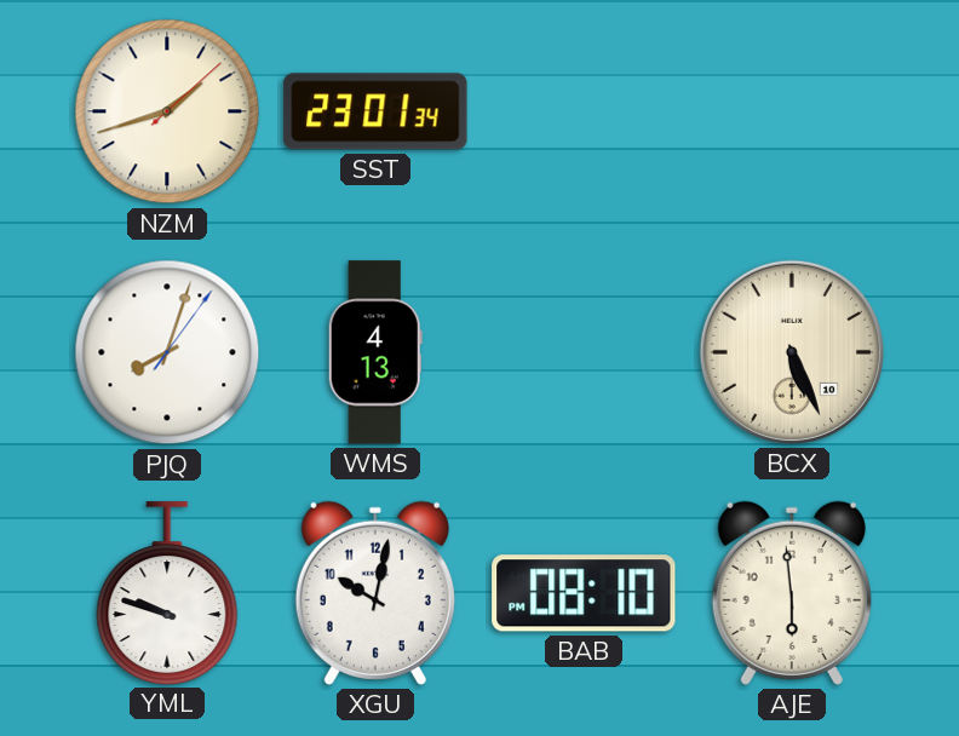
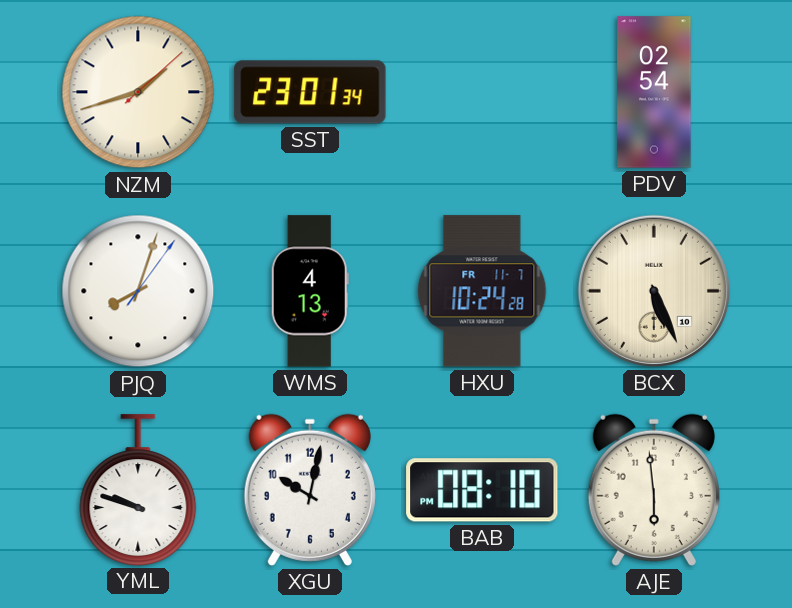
PDV: none -> 02:54
HXU: none -> 10:24
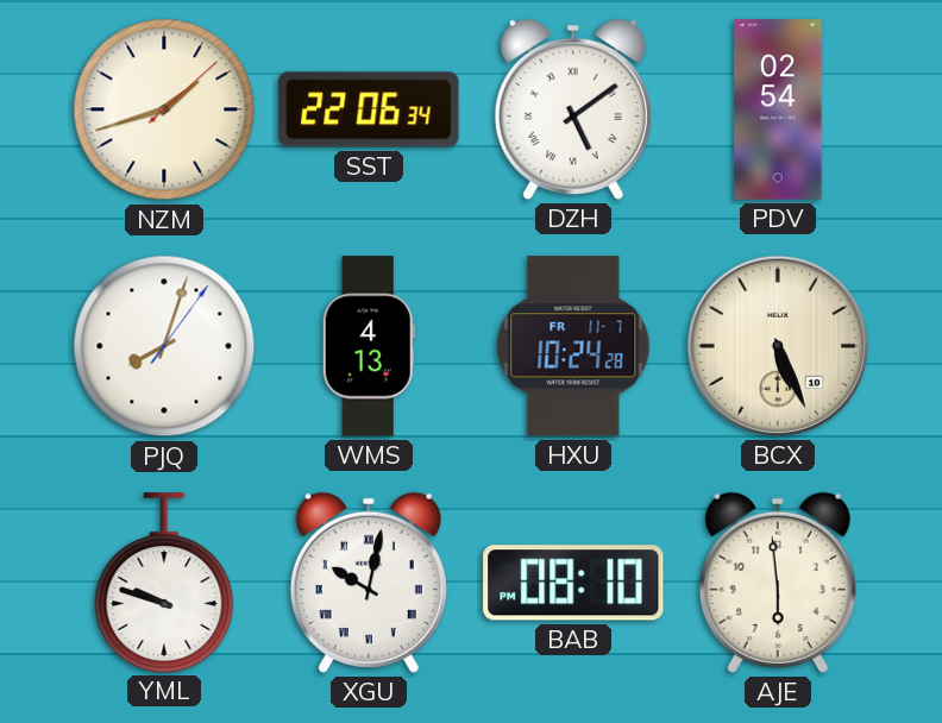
SST: 23:01 -> 22:06
DZH: none -> 5:09
XGU numerals: Arabic -> Roman
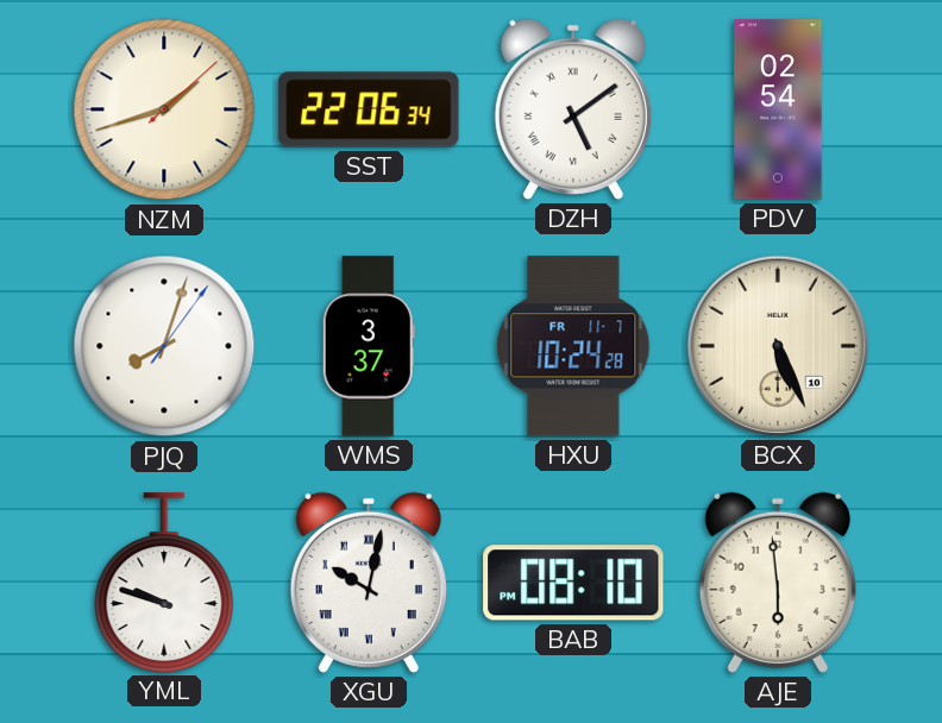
WMS: 4:13 -> 3:37
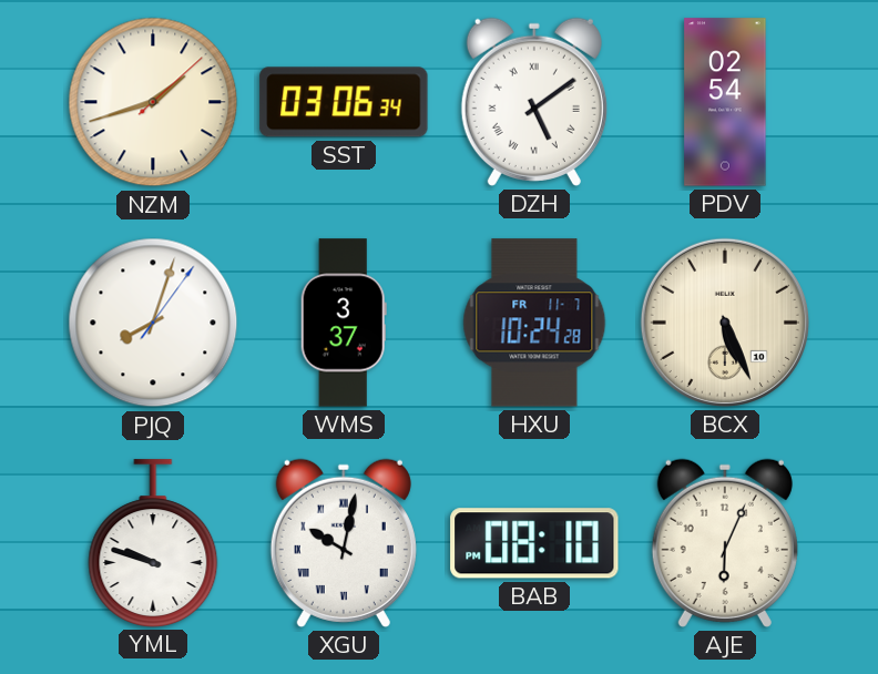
SST: 22:06 -> 03:06
AJE: 5:59 -> 6:04
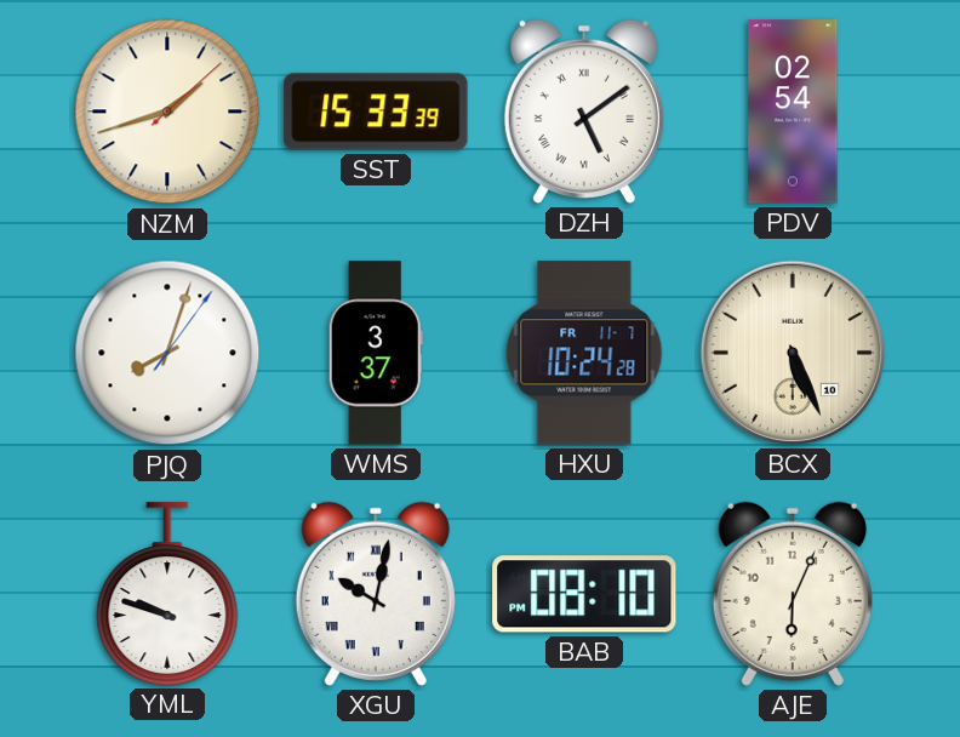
SST: 03:06 -> 15:33
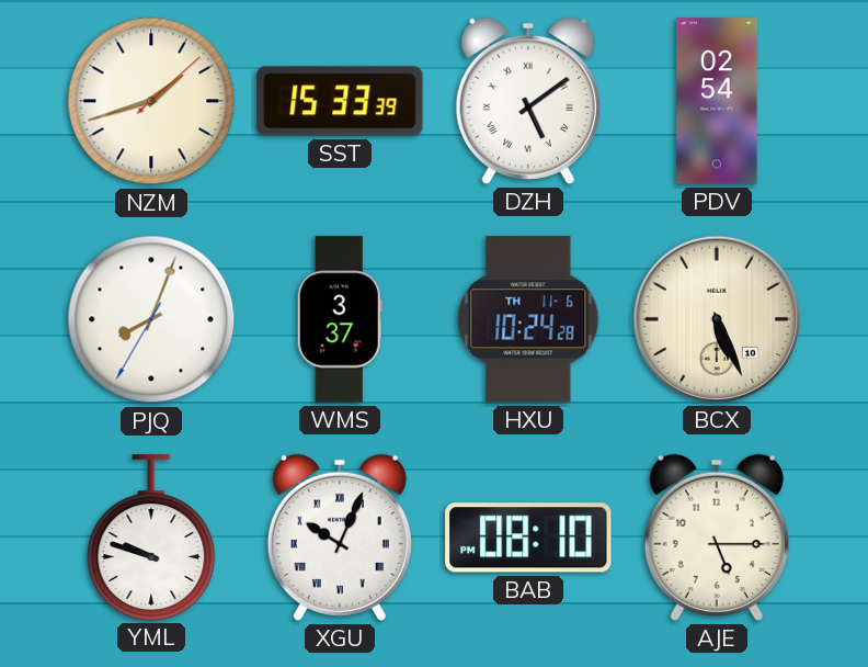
PJQ: 8:03:06 -> 8:03:35
HXU date: FR 11-7 -> TH 11-6
XGU: 10:02 -> 10:04
AJE: 6:04 -> 5:15
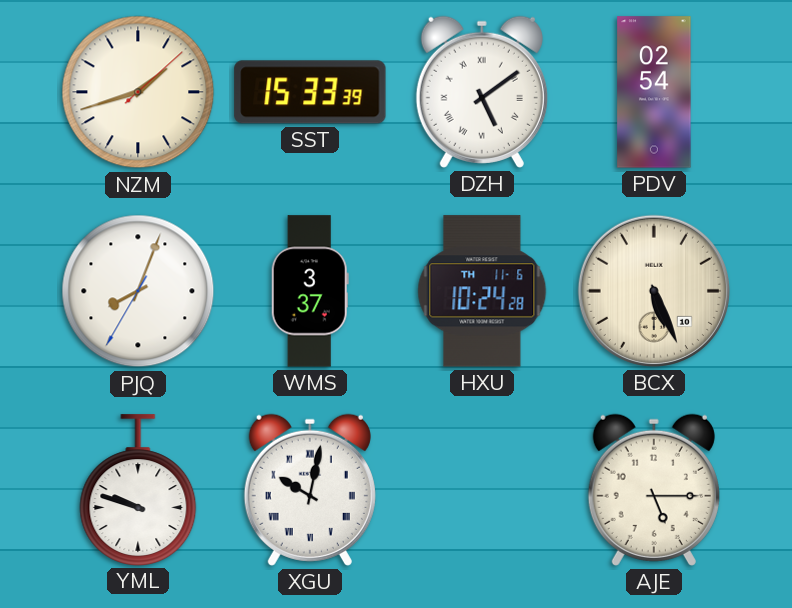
XGU: 10:04 -> 10:02
BAB: 08:10 -> none
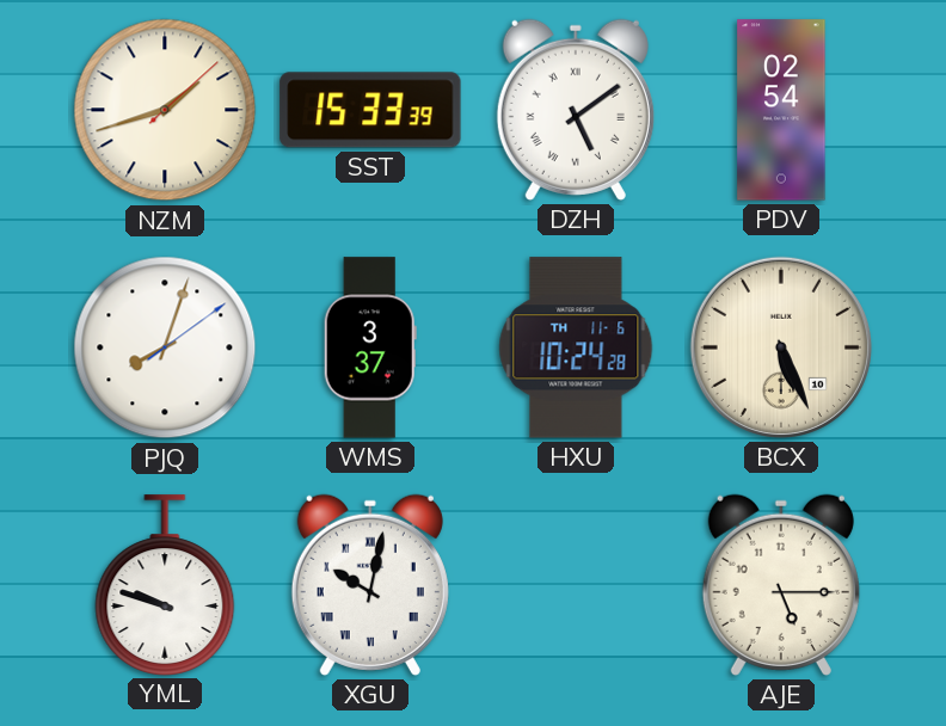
PJQ: 8:03:35 -> 8:03:09
